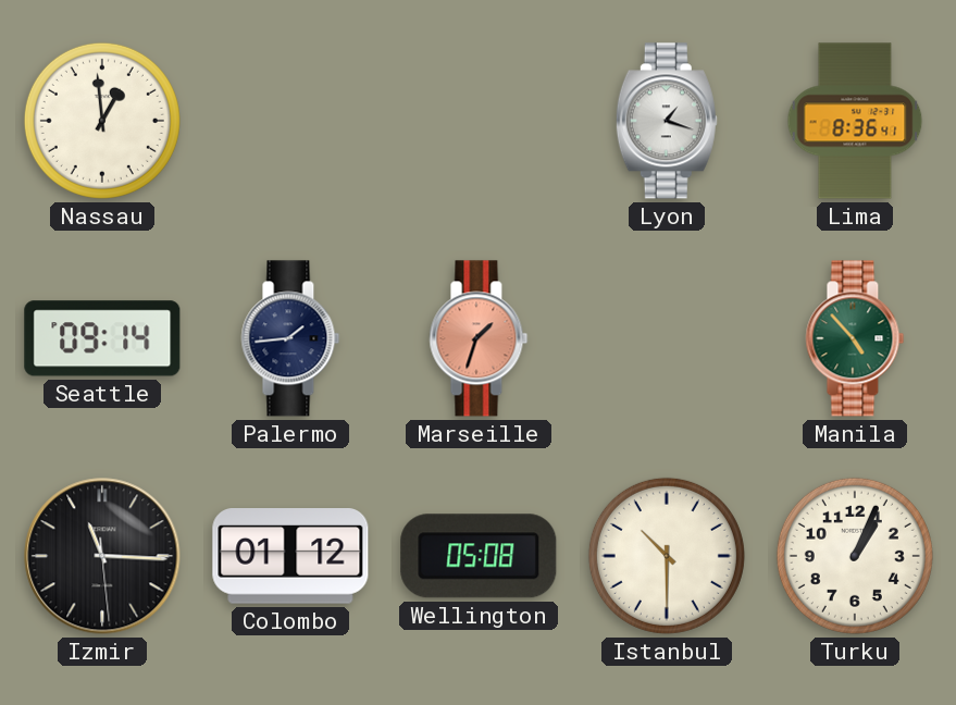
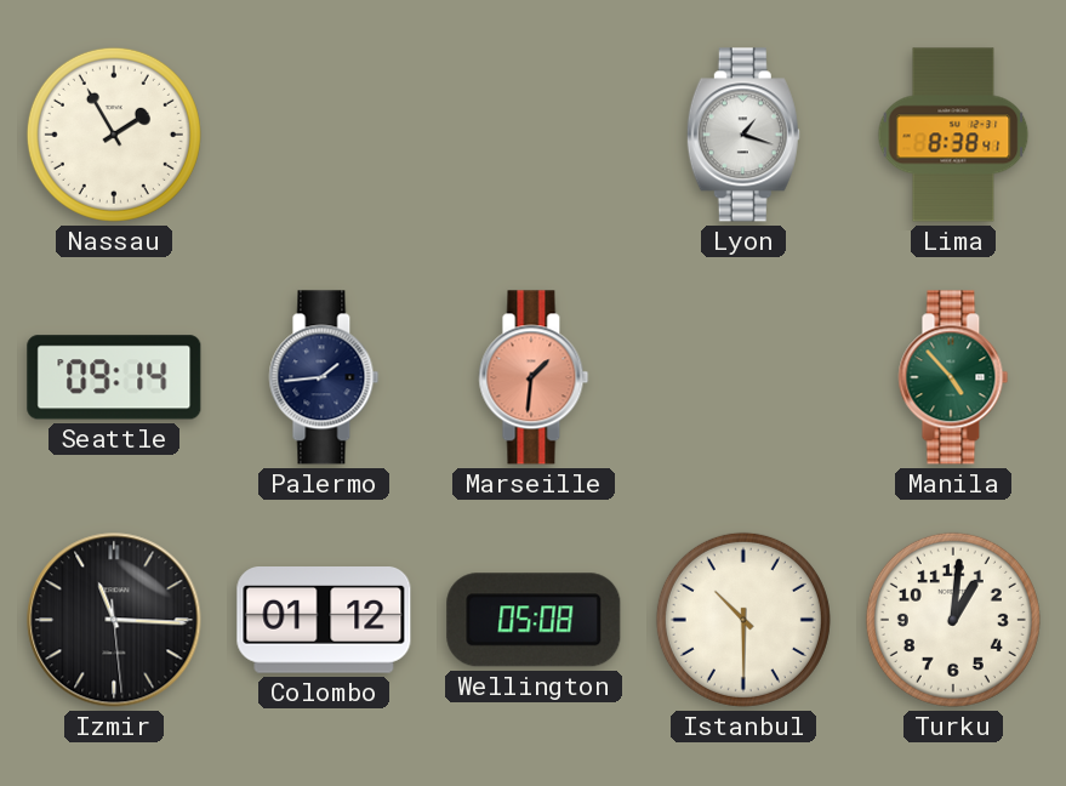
Nassau: 12:59 -> 1:55
Lima: 8:36 -> 8:38
Marseille: 1:33 -> 1:31
Turku: 1:04 -> 1:01
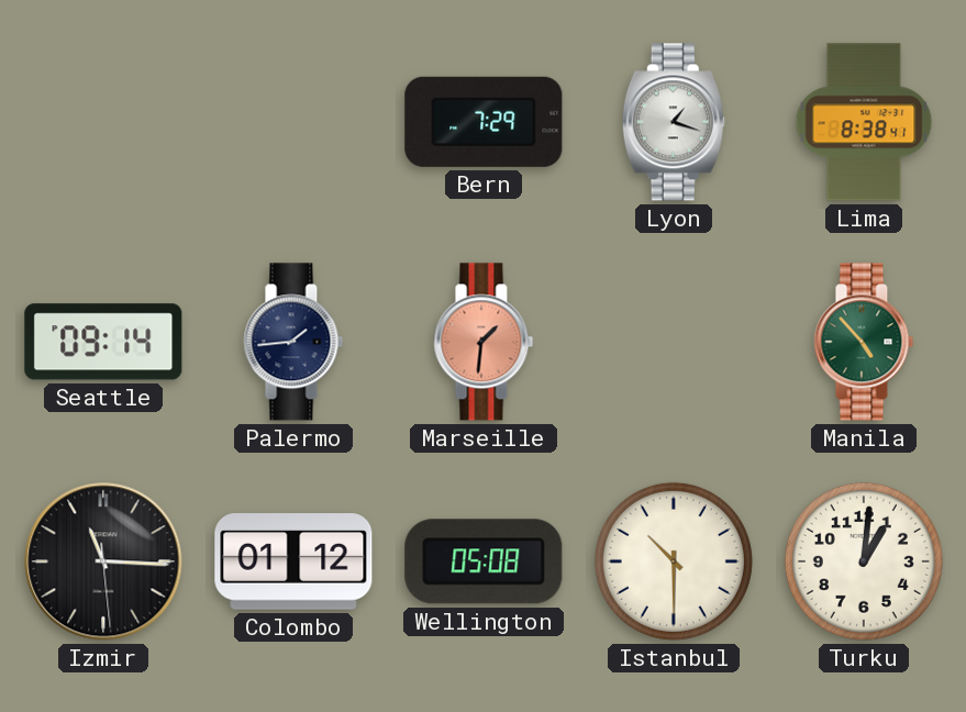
Nassau: 1:55 -> none
Bern: none -> 7:29
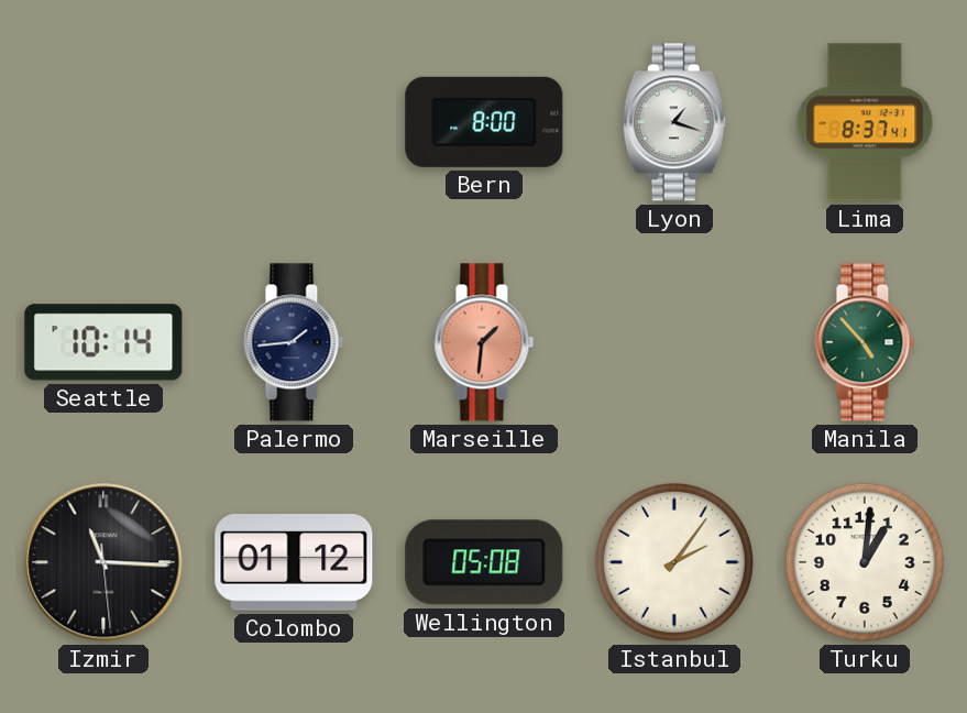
Bern: 7:29 -> 8:00
Lima: 8:38 -> 8:37
Seattle: 09:14 -> 10:14
Istanbul: 10:30 -> 2:06
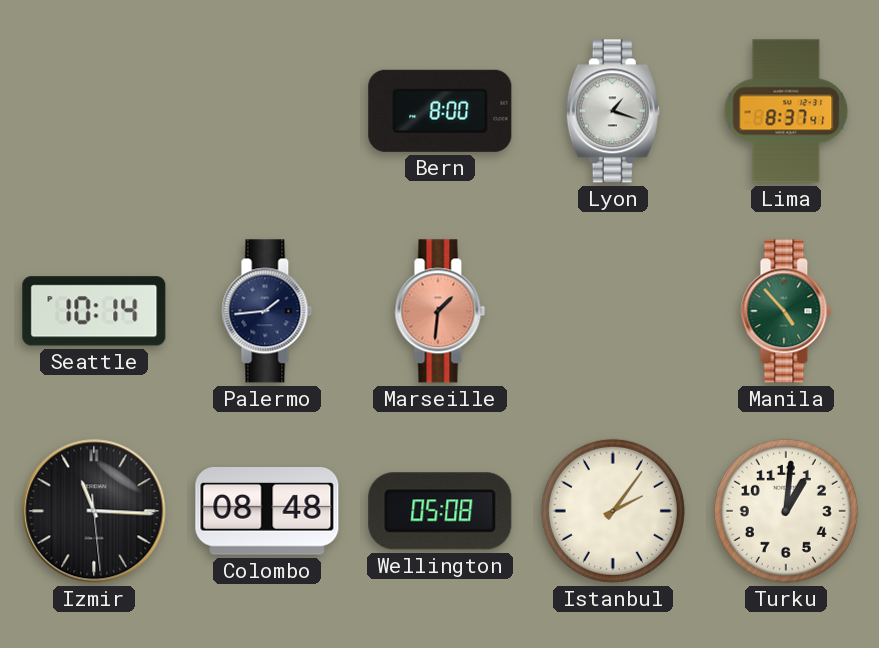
Colombo: 01:12 -> 08:48
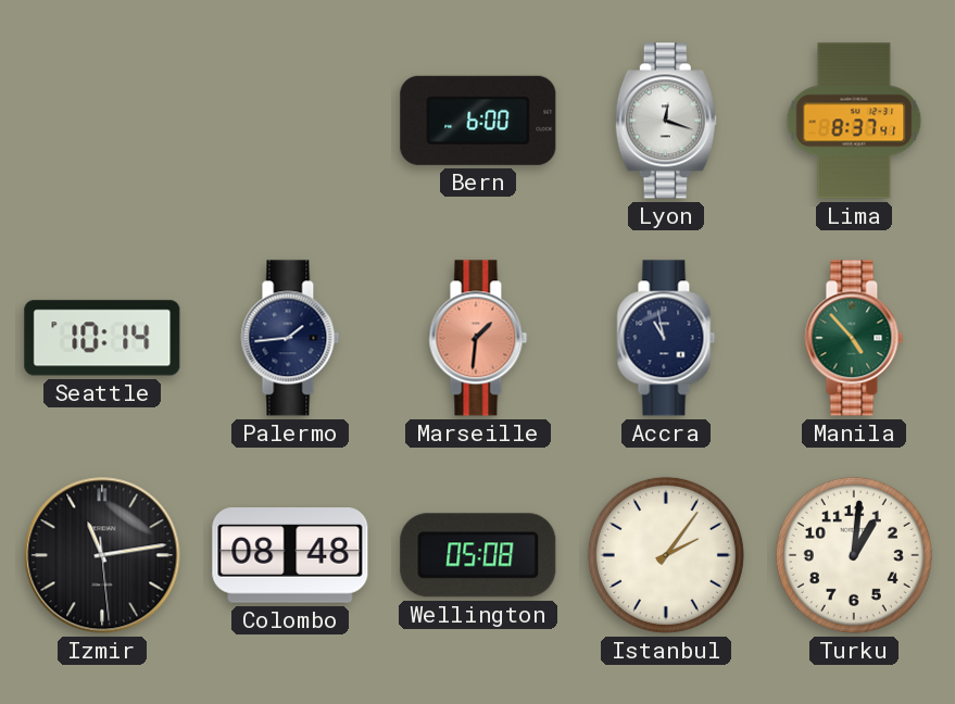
Bern: 8:00 -> 6:00
Lyon: 1:18 -> 12:18
Accra: none -> 10:58
Izmir: 11:15 -> 11:13
